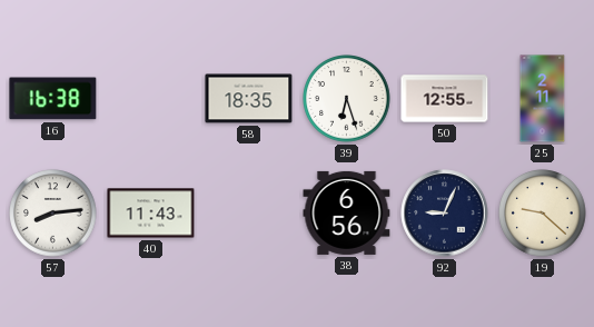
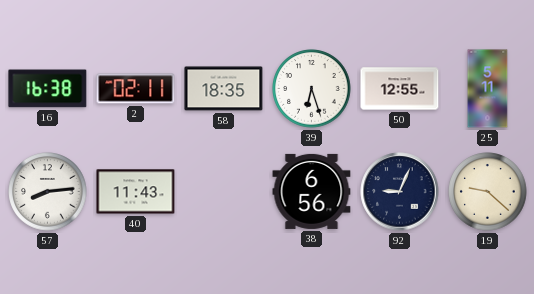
2: none -> 02:11
25: 2:11 -> 5:11
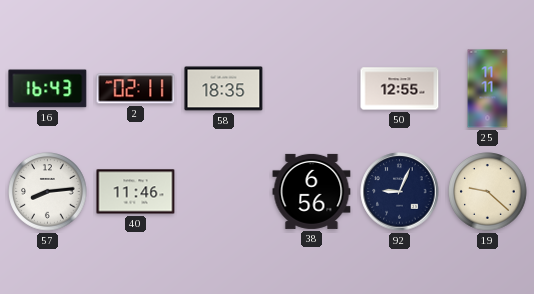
16: 16:38 -> 16:43
39: 6:27 -> none
25: 5:11 -> 11:11
40: 11:43 -> 11:46
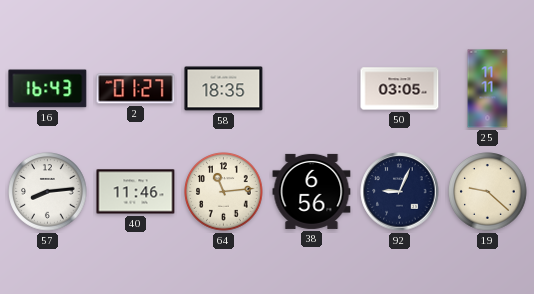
2: 02:11 -> 01:27
50: 12:55 -> 03:05
64: none -> 11:14
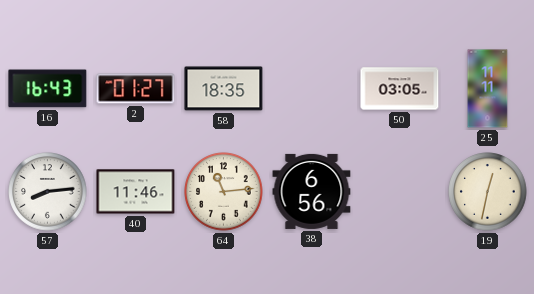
92: 9:04 -> none
19: 9:22 -> 12:32
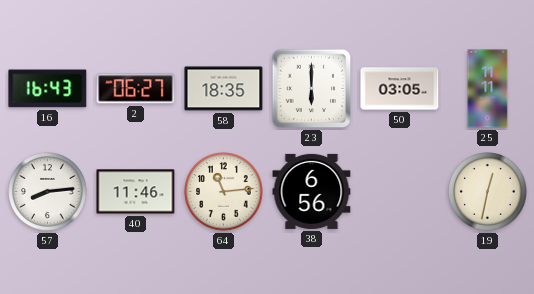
2: 01:27 -> 06:27
23: none -> 6:00
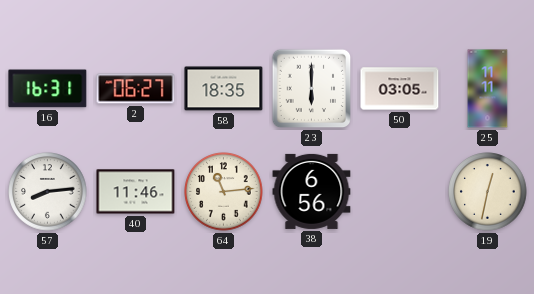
16: 16:43 -> 16:31
